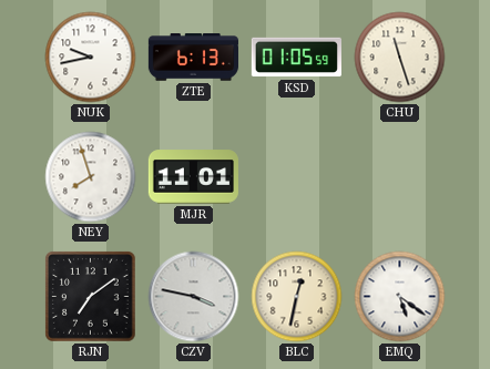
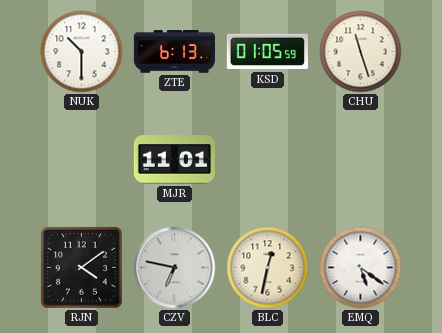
NUK: 9:43 -> 10:30
NEY: 7:57 -> none
RJN: 7:09 -> 4:09
CZV: 3:47 -> 6:47
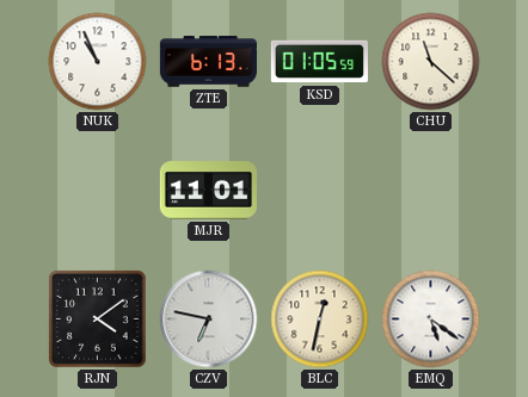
NUK: 10:30 -> 10:56
CHU: 11:27 -> 11:22
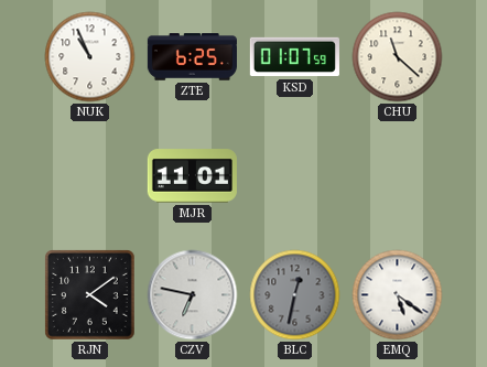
ZTE: 6:13 -> 6:25
KSD: 01:05 -> 01:07
BLC dial: cream -> grey
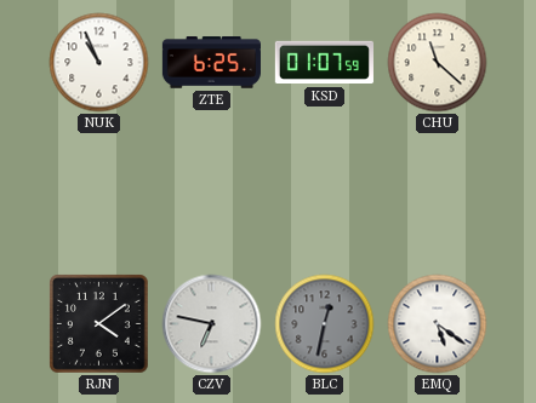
MJR: 11:01 -> none
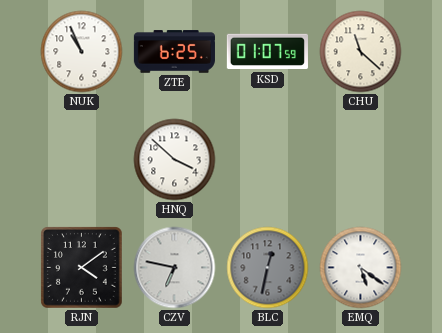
HNQ: none -> 3:52
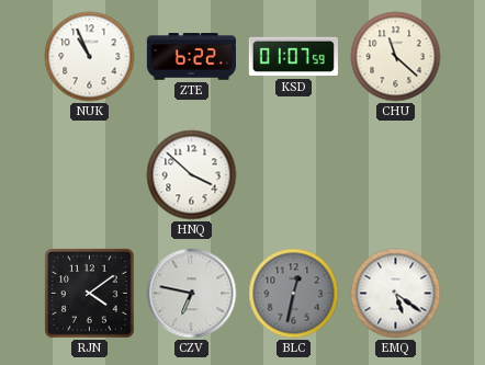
ZTE: 6:25 -> 6:22
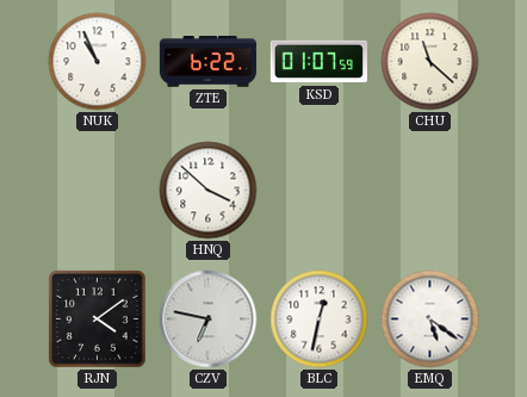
BLC dial: grey -> white
